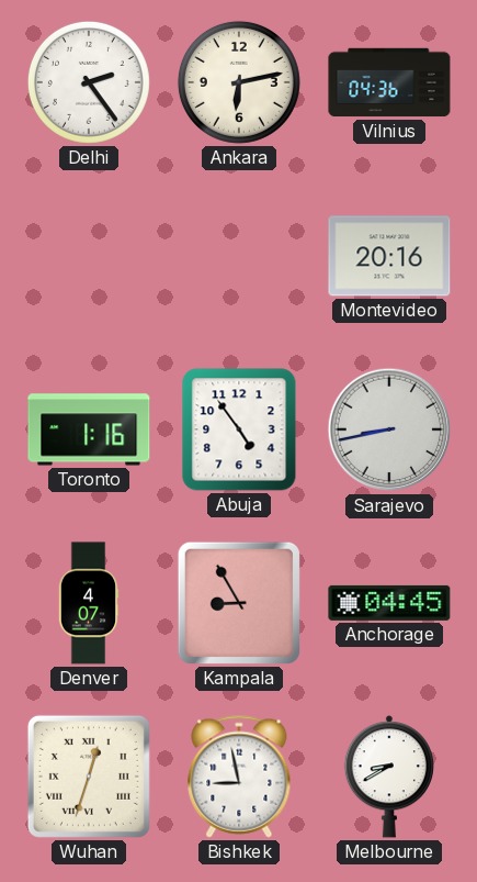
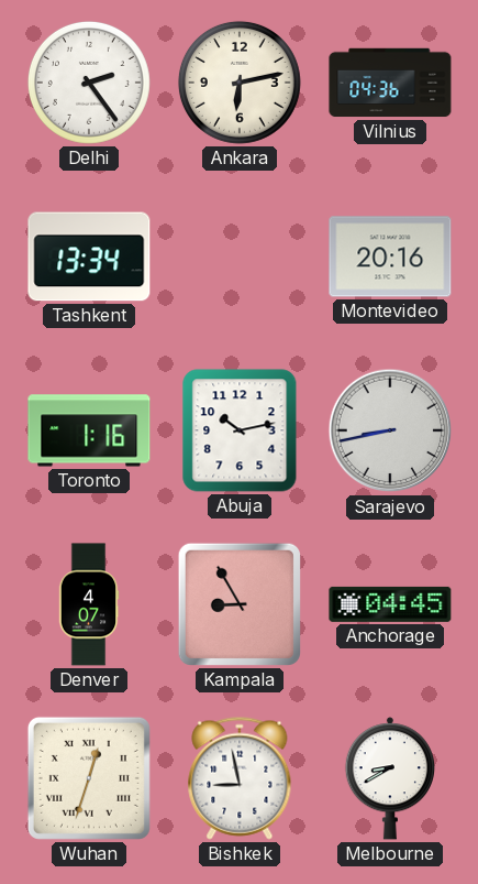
Tashkent: none -> 13:34
Abuja: 4:54 -> 10:13
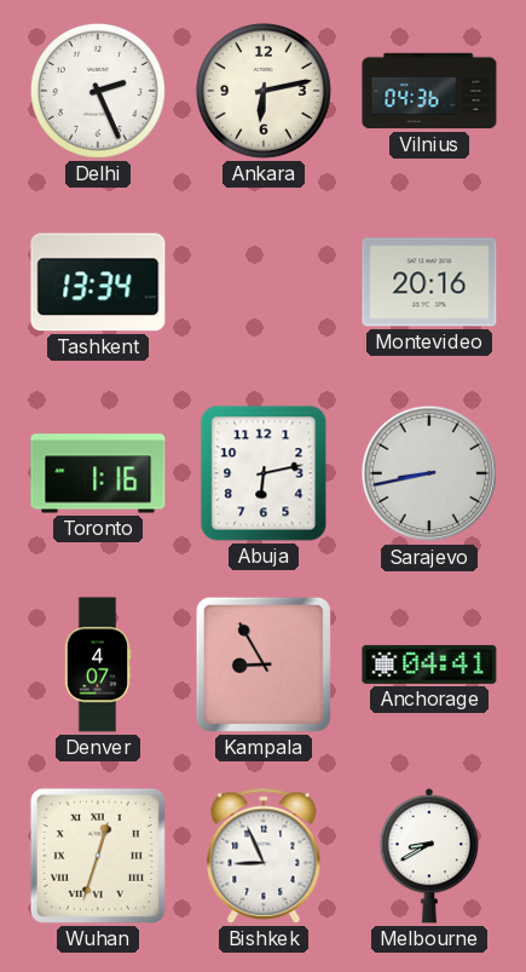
Delhi: 2:24 -> 2:26
Abuja: 10:13 -> 6:13
Anchorage: 04:45 -> 04:41
Bishkek: 8:58 -> 8:56
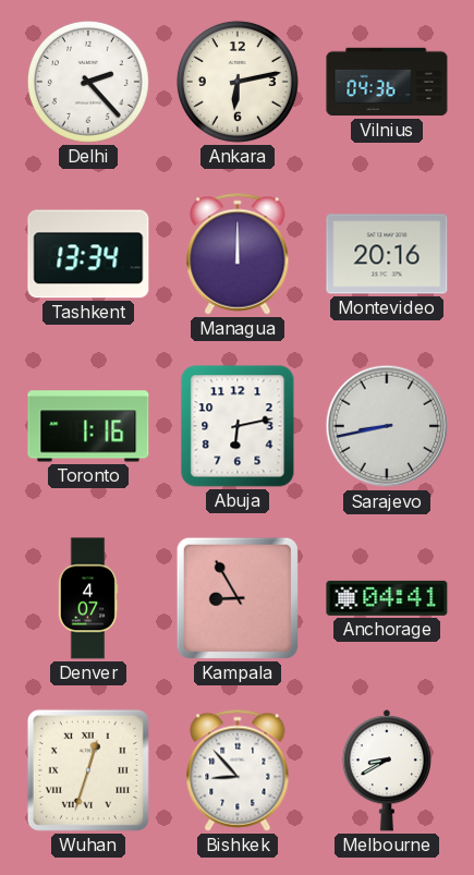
Delhi: 2:26 -> 2:23
Managua: none -> 12:00
Bishkek: 8:56 -> 8:53
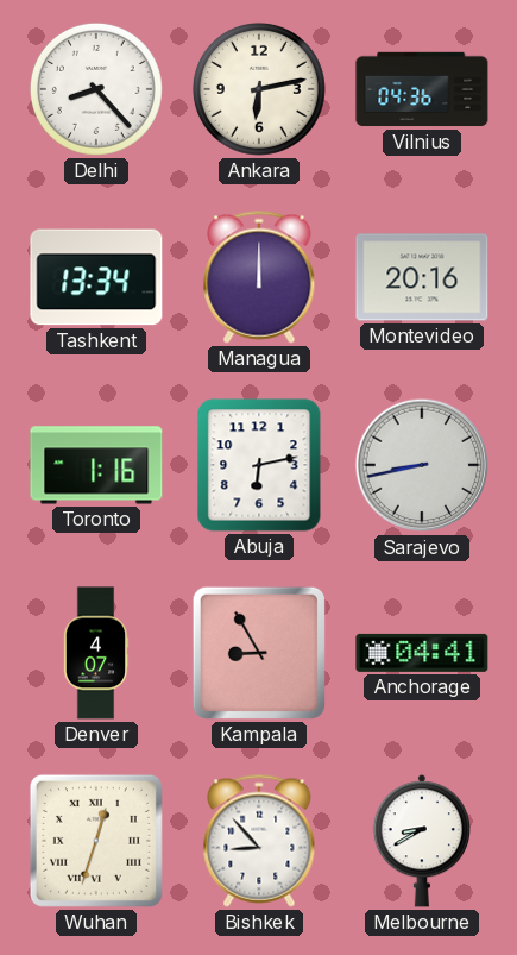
Delhi: 2:23 -> 8:23
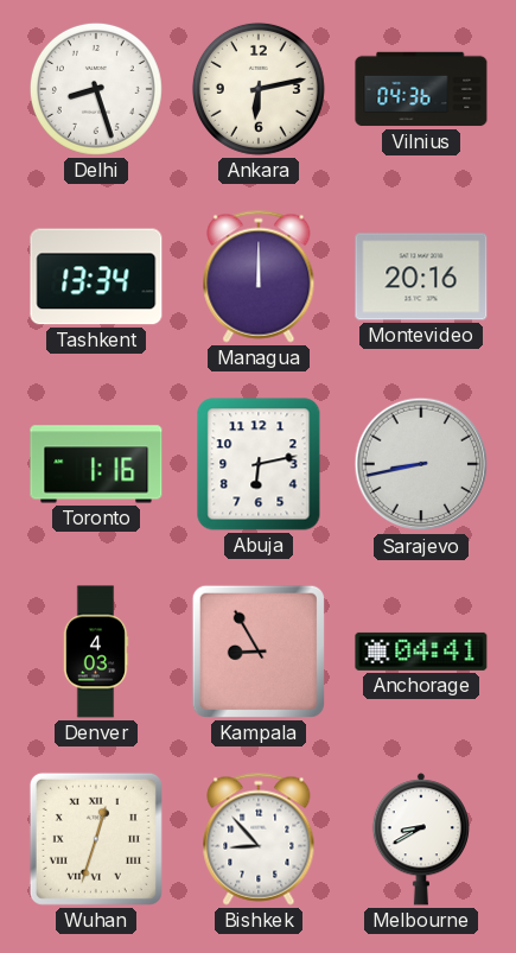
Delhi: 8:23 -> 8:27
Denver: 4:07 -> 4:03
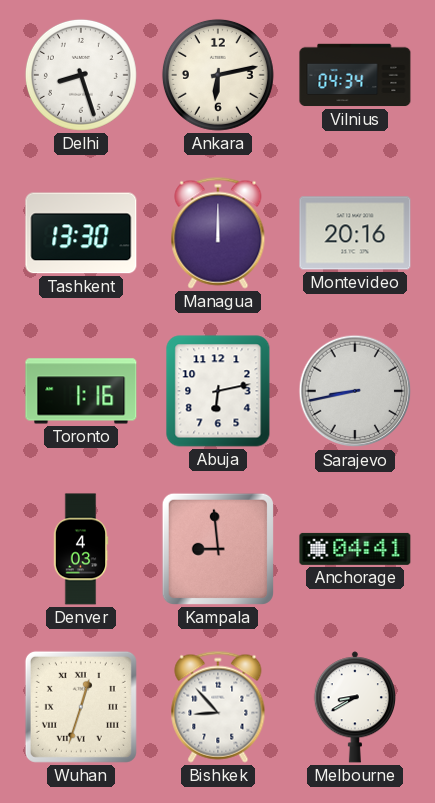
Vilnius: 04:36 -> 04:34
Tashkent: 13:34 -> 13:30
Kampala: 8:55 -> 8:59
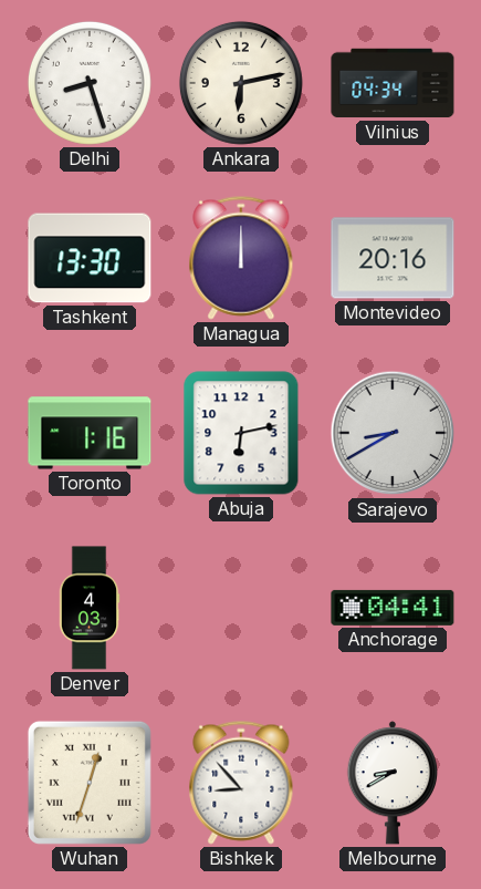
Sarajevo: 8:43 -> 8:40
Kampala: 8:59 -> none
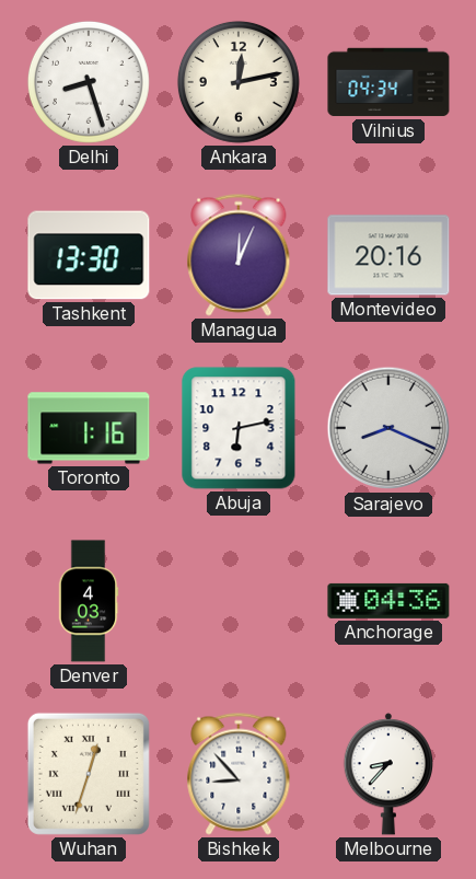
Ankara: 6:13 -> 12:13
Managua: 12:00 -> 12:04
Sarajevo: 8:40 -> 8:19
Anchorage: 04:41 -> 04:36
Melbourne: 8:40 -> 8:37
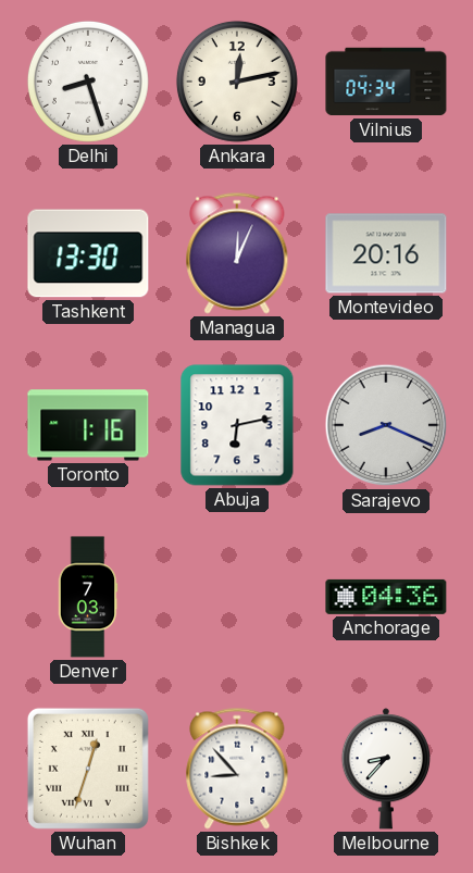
Denver: 4:03 -> 7:03
